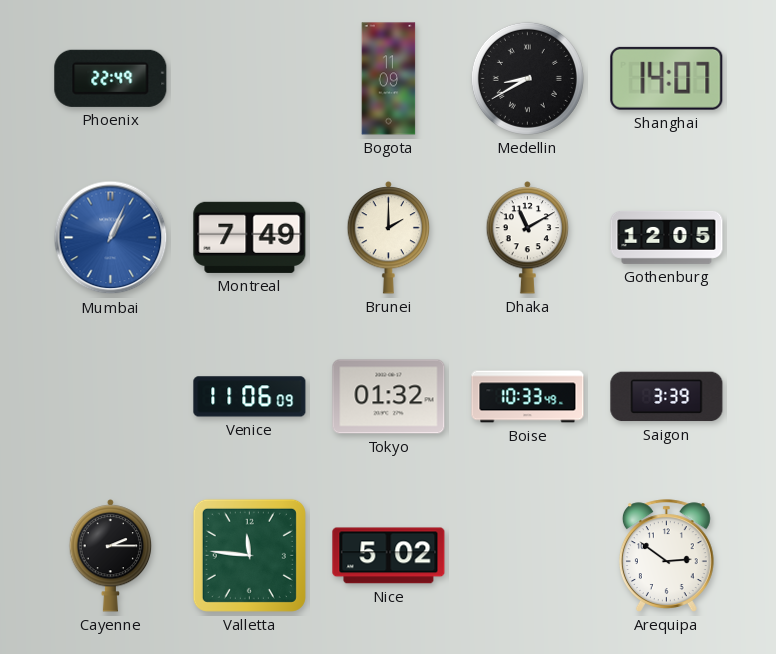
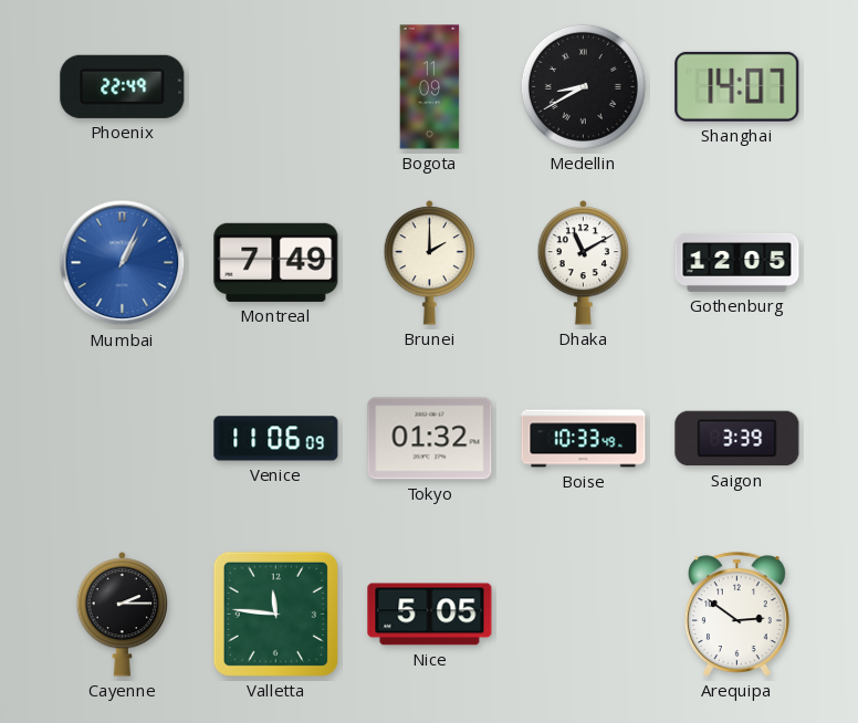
Nice: 5:02 -> 5:05
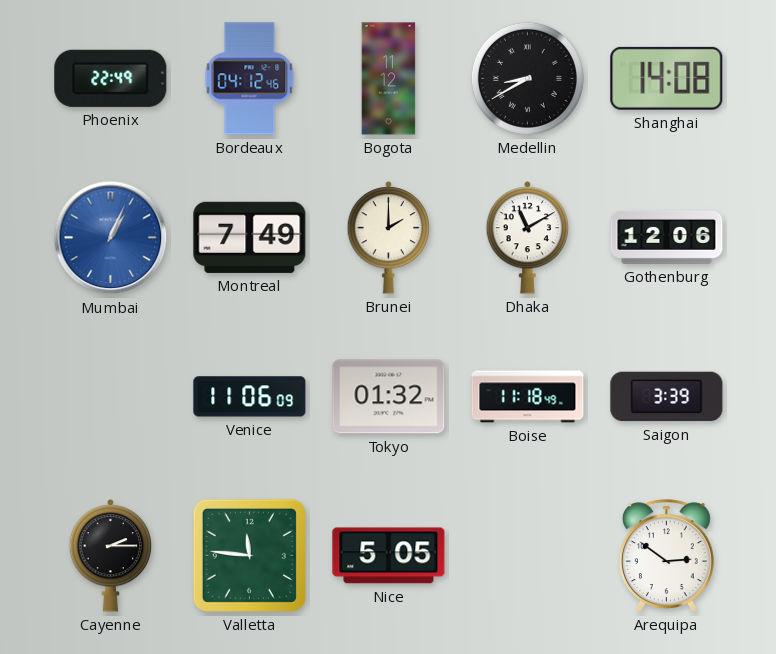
Bordeaux: none -> 04:12
Bogota: 11:09 -> 11:12
Shanghai: 14:07 -> 14:08
Gothenburg: 12:05 -> 12:06
Boise: 10:33 -> 11:18
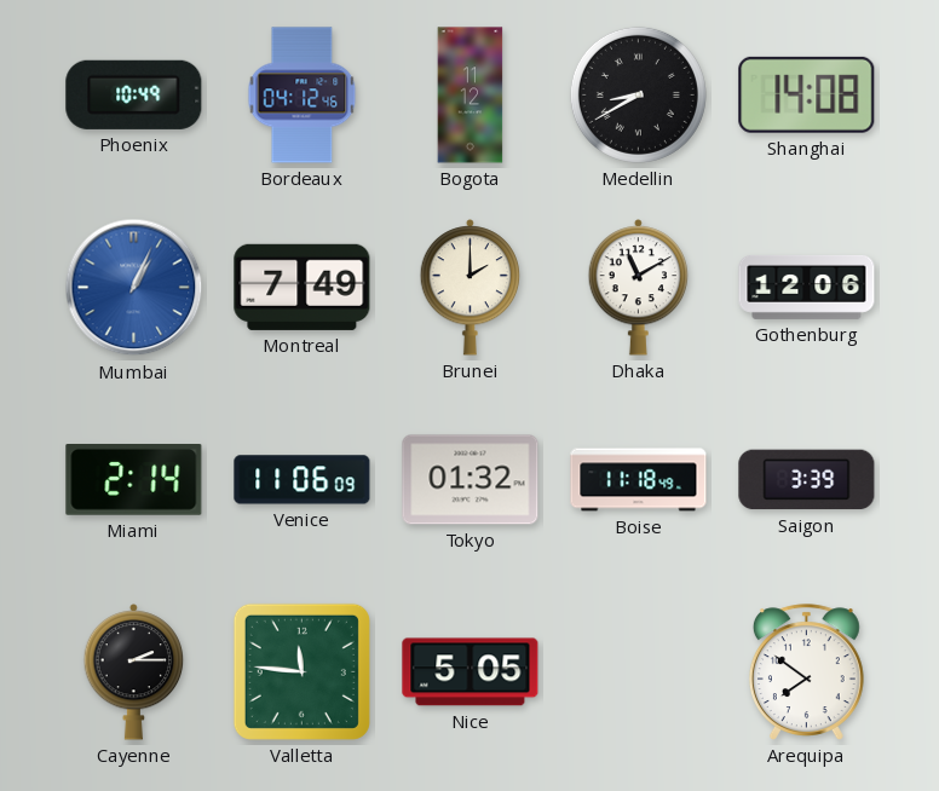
Phoenix: 22:49 -> 10:49
Miami: none -> 2:14
Arequipa: 2:51 -> 7:51
